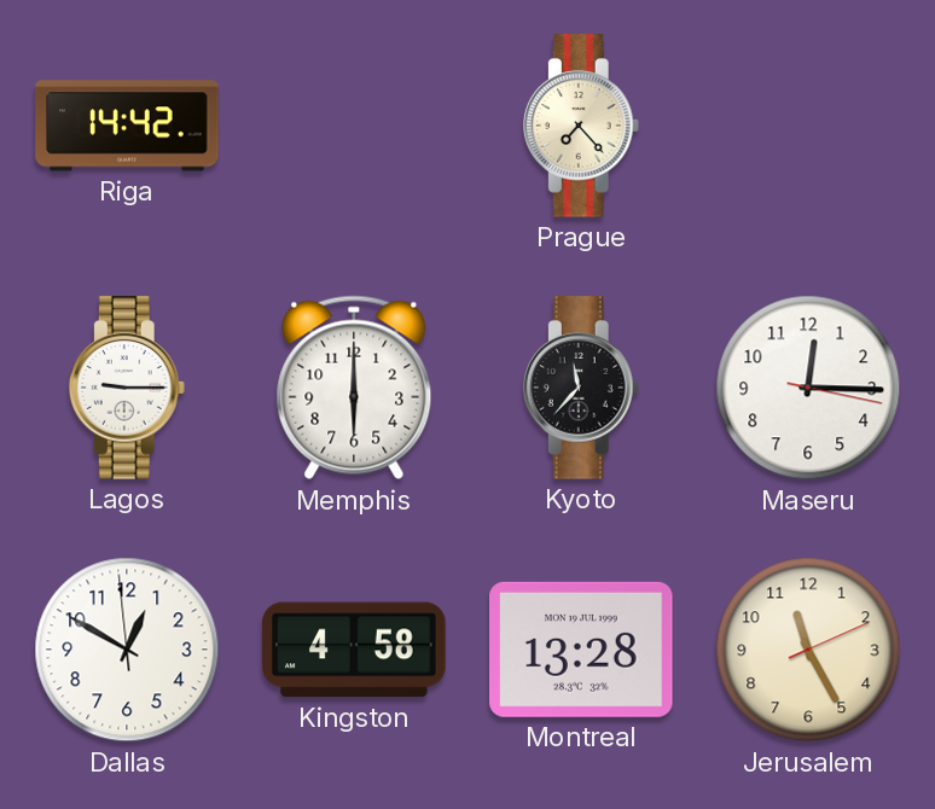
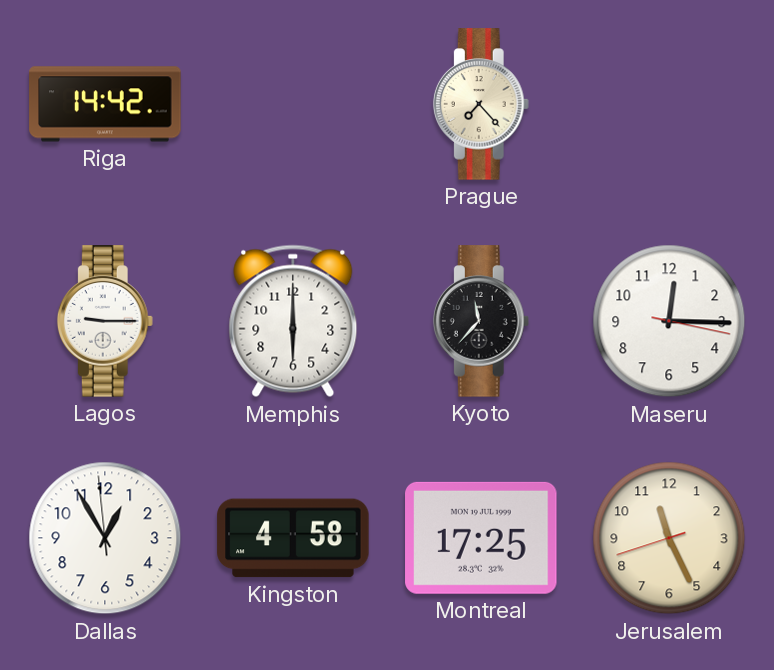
Dallas: 12:49 -> 12:54
Montreal: 13:28 -> 17:25
Jerusalem: 11:25:11 -> 11:25:42
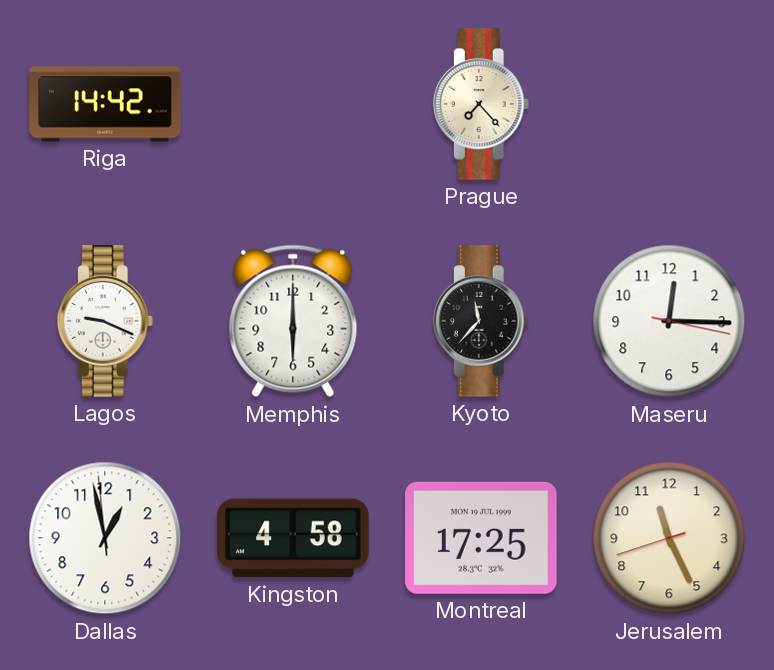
Lagos: 9:15 -> 9:19
Dallas: 12:54 -> 12:57
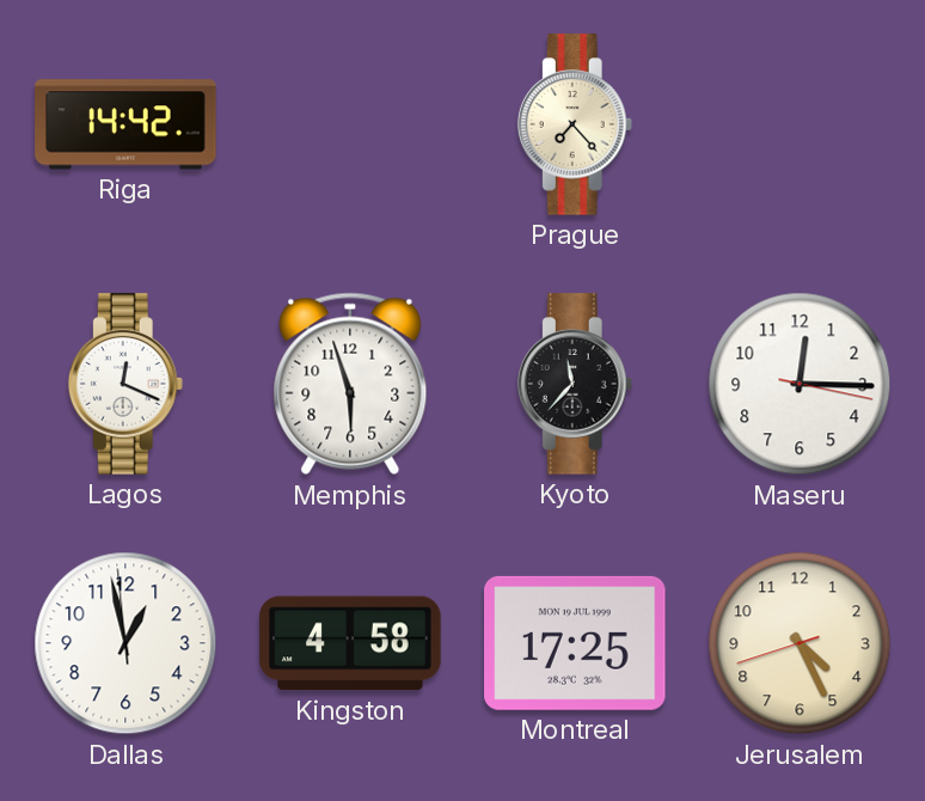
Lagos: 9:19 -> 12:19
Memphis: 6:00 -> 5:57
Jerusalem: 11:25 -> 4:25
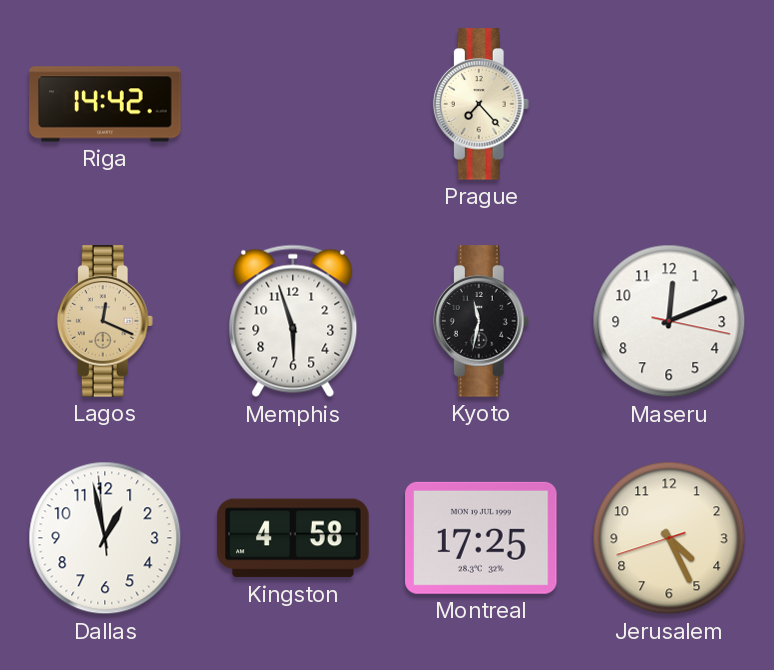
Lagos dial: white -> champagne
Kyoto: 11:37 -> 11:32
Maseru: 12:15 -> 12:11
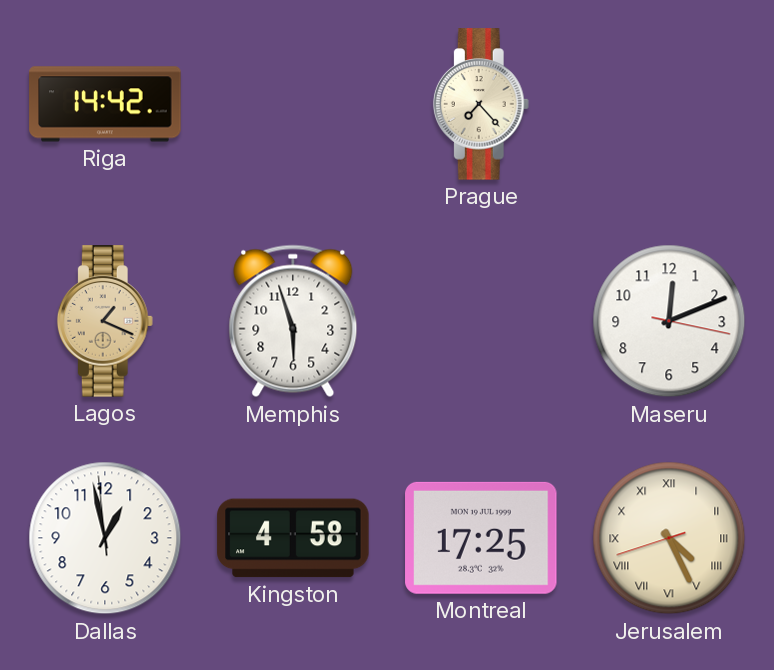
Lagos: 12:19 -> 1:19
Kyoto: 11:32 -> none
Jerusalem numerals: Arabic -> Roman
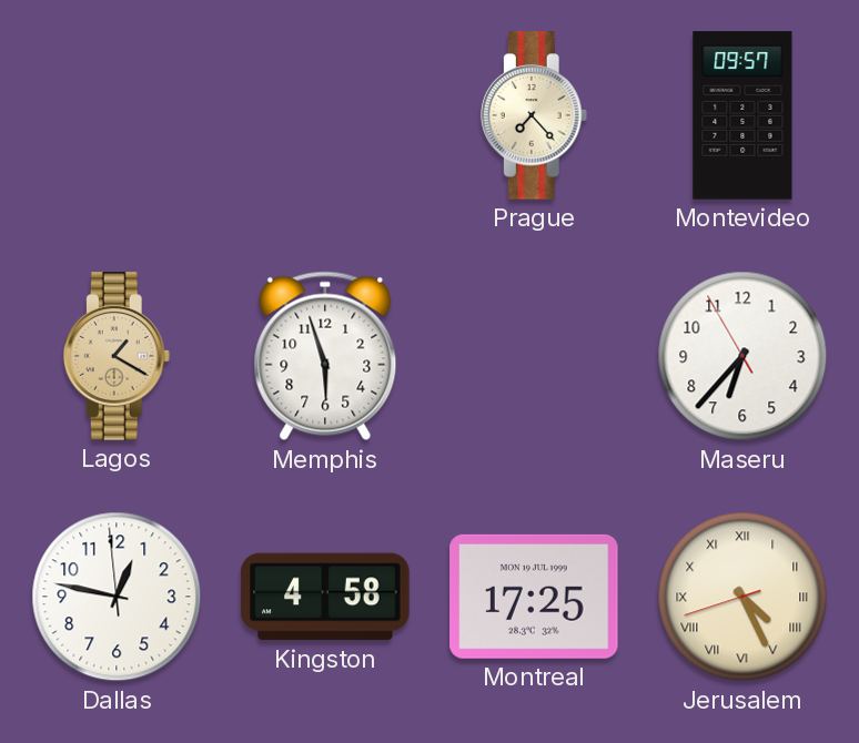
Riga: 14:42 -> none
Montevideo: none -> 09:57
Lagos: 1:19 -> 1:20
Maseru: 12:11 -> 6:36
Dallas: 12:57 -> 12:46
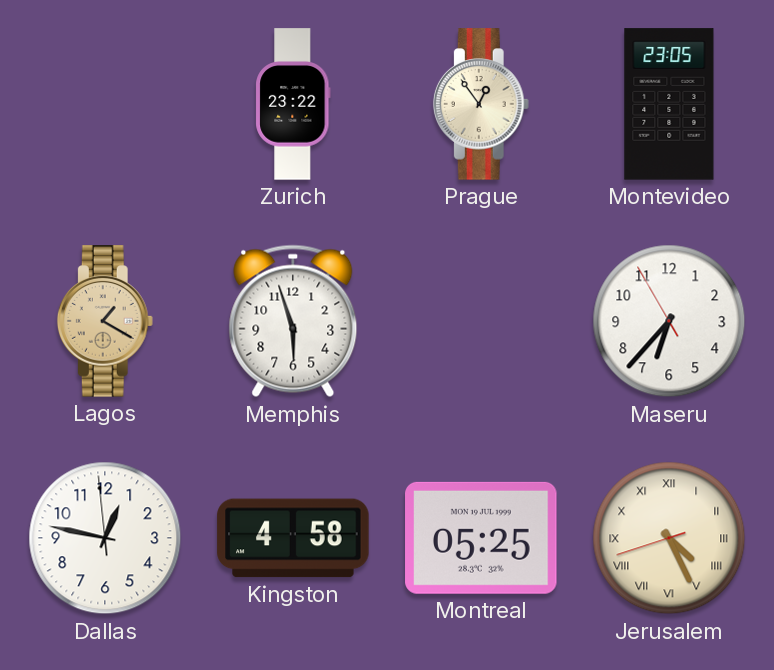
Zurich: none -> 23:22
Prague: 7:23 -> 12:54
Montevideo: 09:57 -> 23:05
Montreal: 17:25 -> 05:25
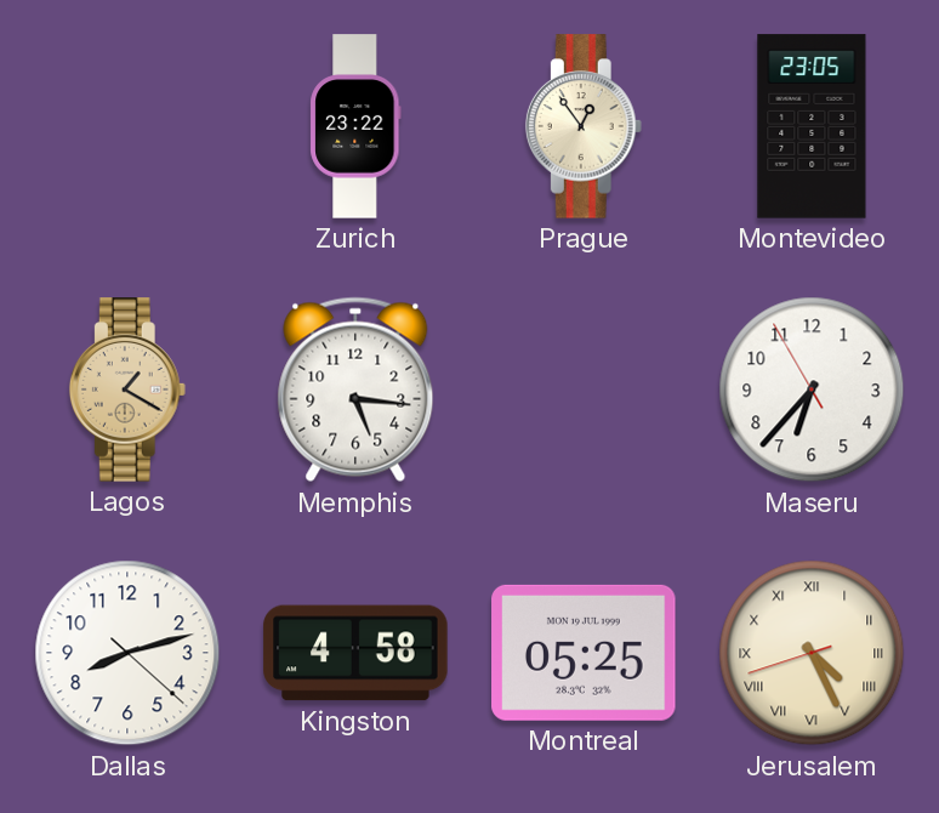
Memphis: 5:57 -> 5:16
Dallas: 12:46 -> 8:12
